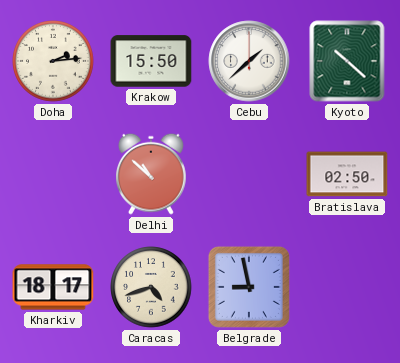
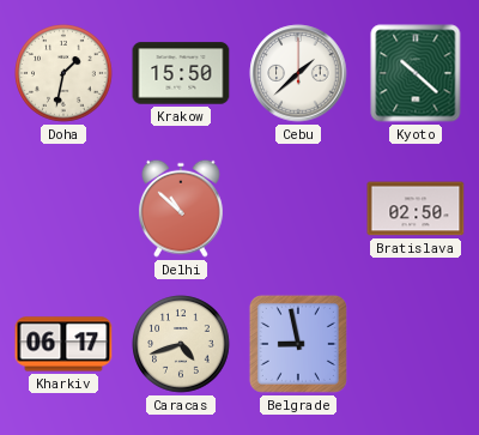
Doha: 2:14 -> 1:32
Kharkiv: 18:17 -> 06:17
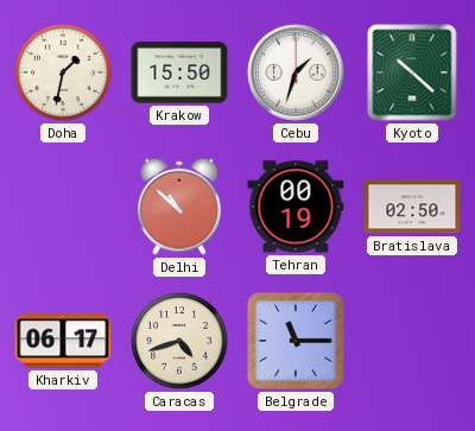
Cebu: 1:38 -> 1:33
Tehran: none -> 00:19
Belgrade: 8:58 -> 11:15
